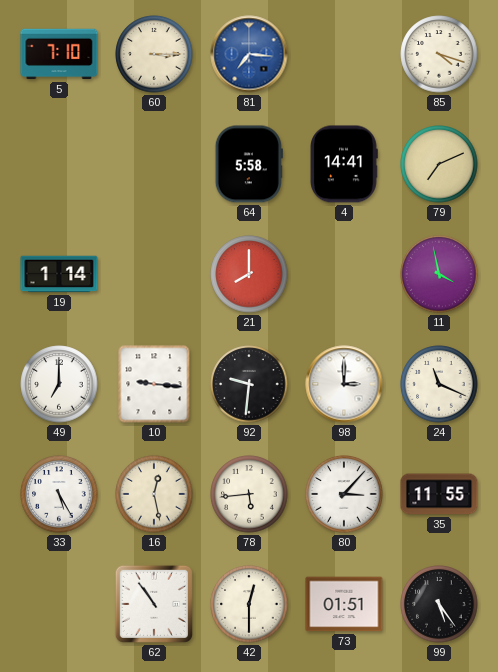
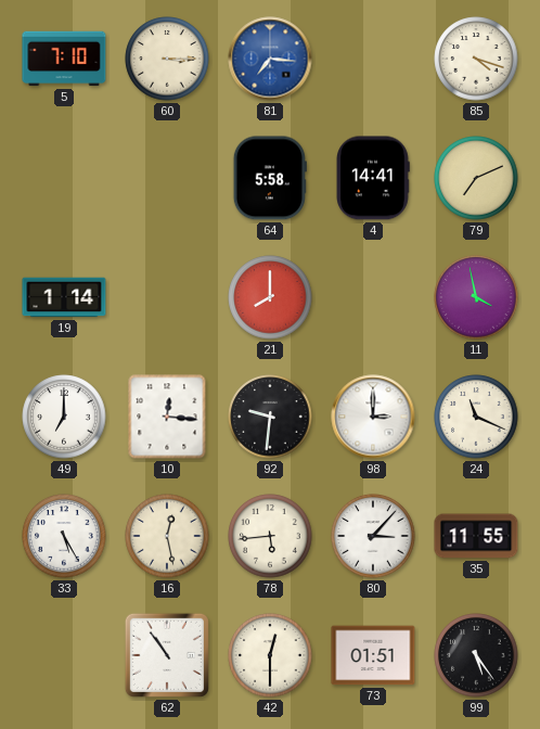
10: 9:16 -> 12:16
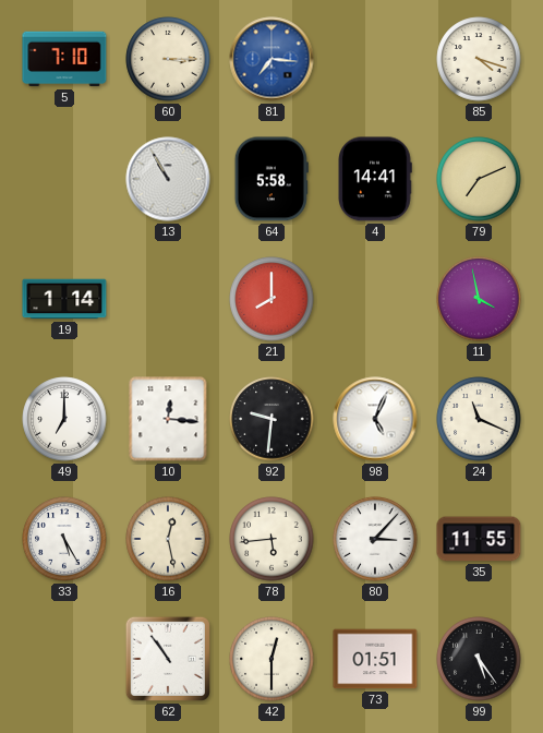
13: none -> 10:55
98: 3:00 -> 5:04
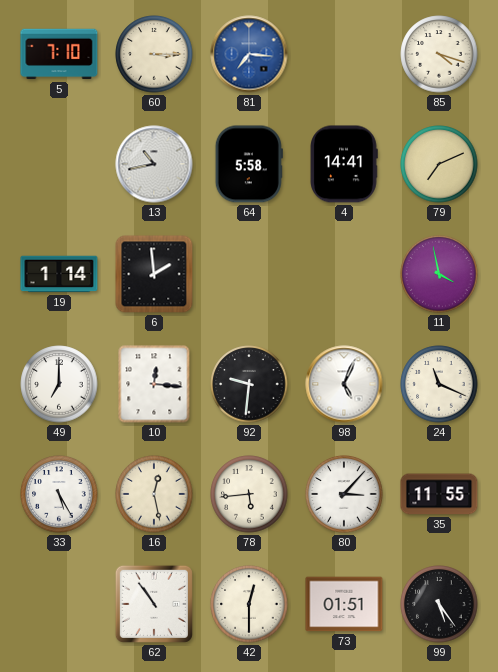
13: 10:55 -> 10:43
6: none -> 1:59
21: 8:00 -> none
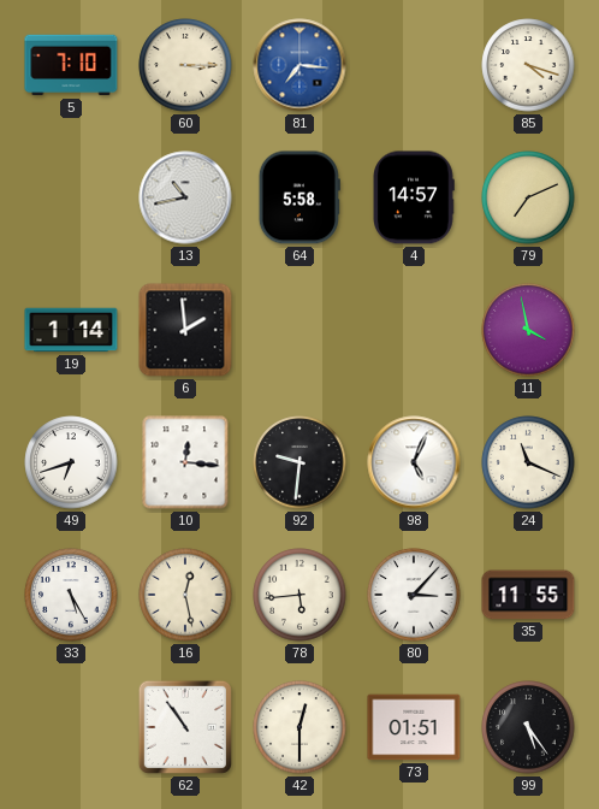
4: 14:41 -> 14:57
49: 7:00 -> 6:42
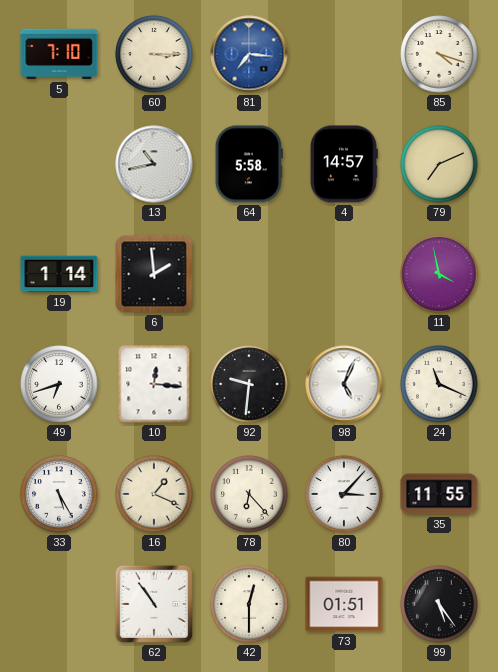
16: 12:28 -> 1:19
78: 5:44 -> 6:23
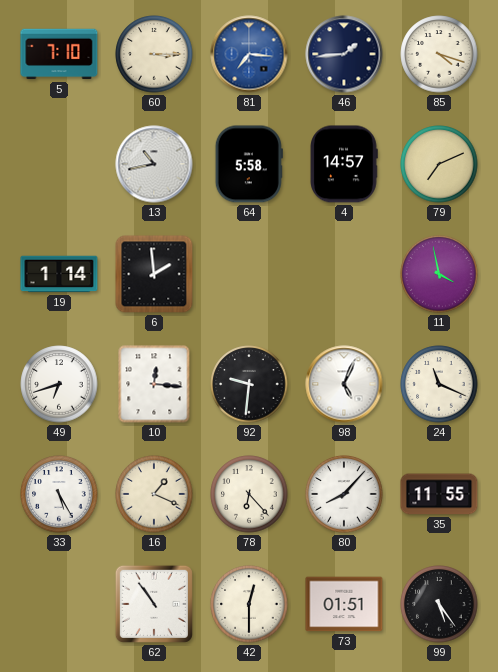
46: none -> 1:44
80: 3:07 -> 8:07
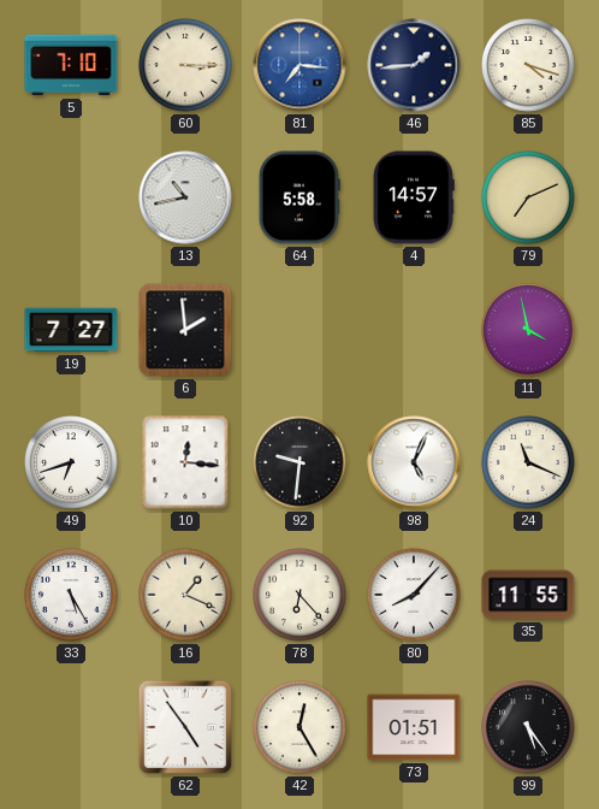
19: 1:14 -> 7:27
62: 10:54 -> 4:54
42: 12:30 -> 12:25
